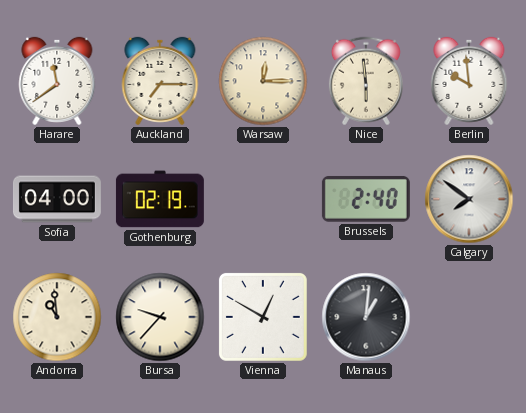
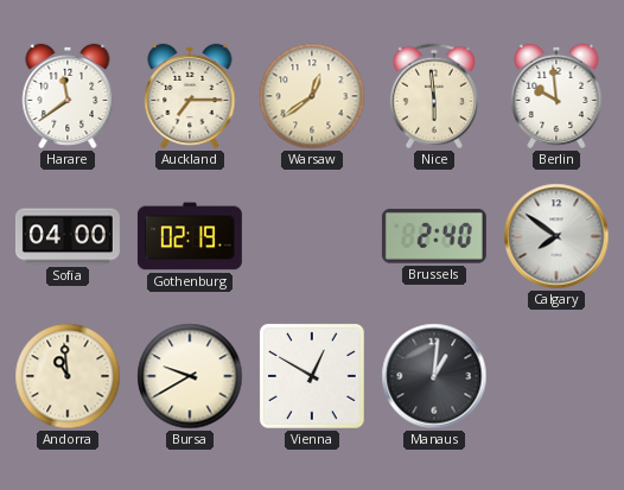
Warsaw: 12:15 -> 12:39
Bursa: 9:37 -> 9:40
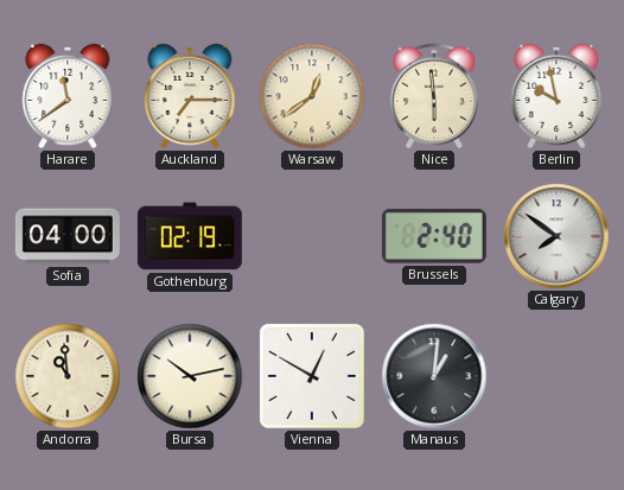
Berlin: 9:59 -> 9:58
Bursa: 9:40 -> 10:13
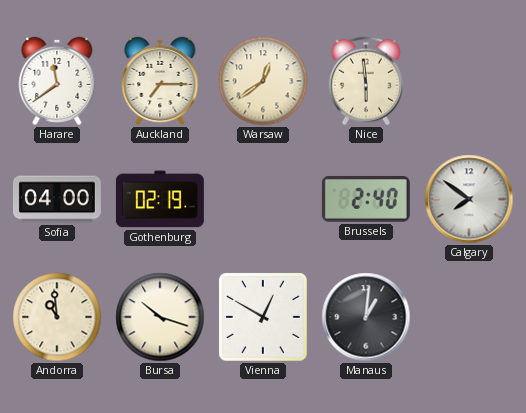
Berlin: 9:58 -> none
Bursa: 10:13 -> 10:18
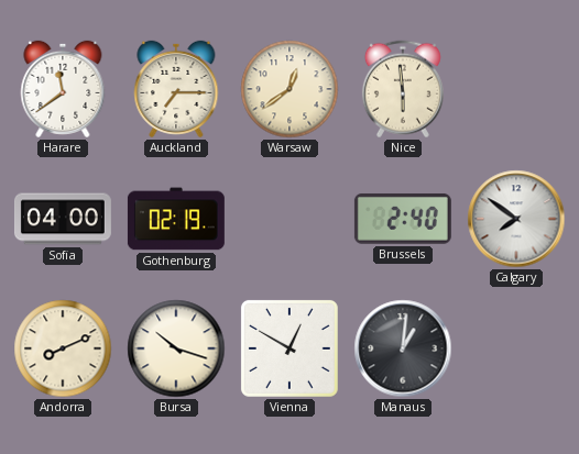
Andorra: 10:59 -> 8:11
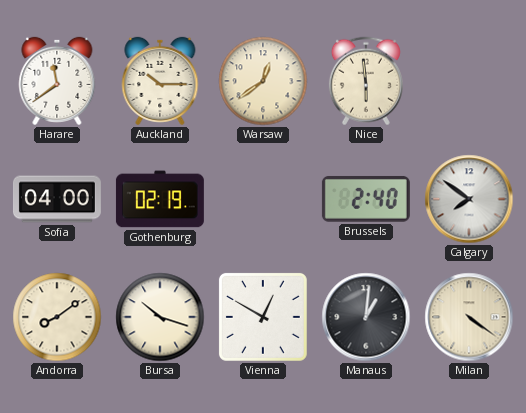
Auckland: 7:15 -> 10:15
Andorra: 8:11 -> 8:09
Milan: none -> 4:21
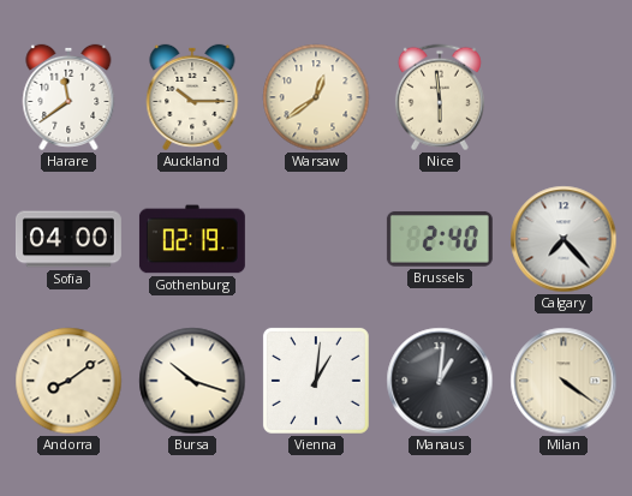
Calgary: 7:51 -> 7:23
Vienna: 12:50 -> 1:01
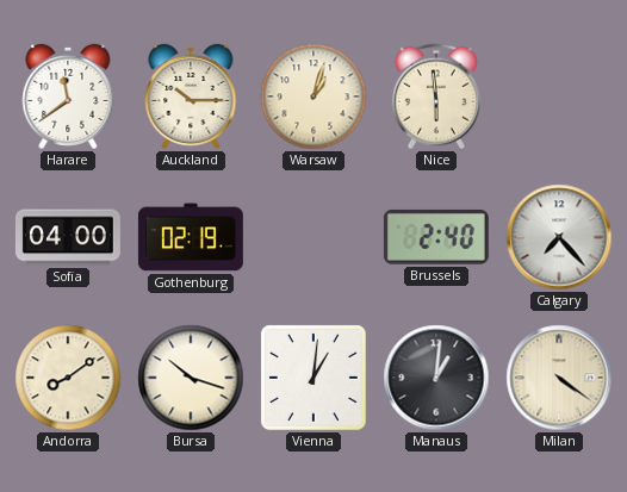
Warsaw: 12:39 -> 1:03
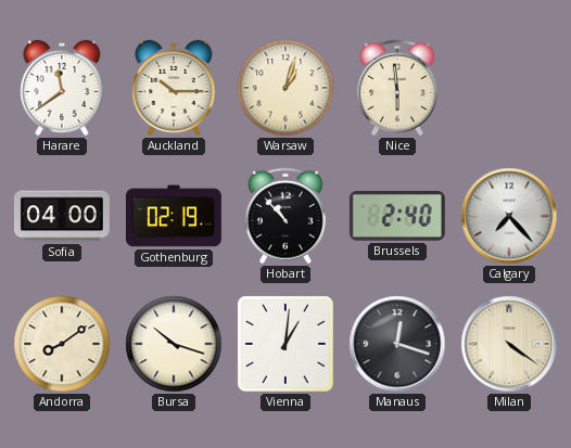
Hobart: none -> 10:53
Manaus: 1:01 -> 12:18
